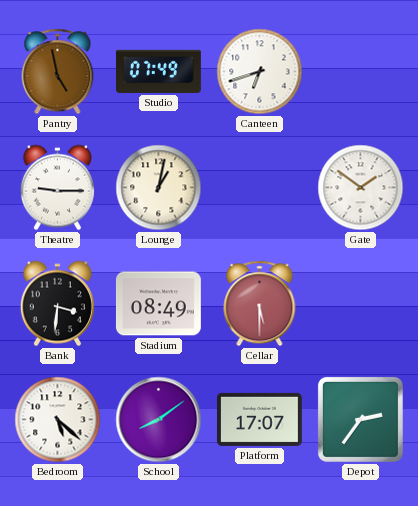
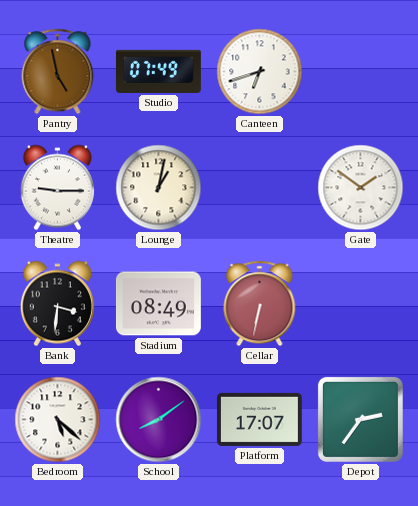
Cellar: 5:30 -> 6:32
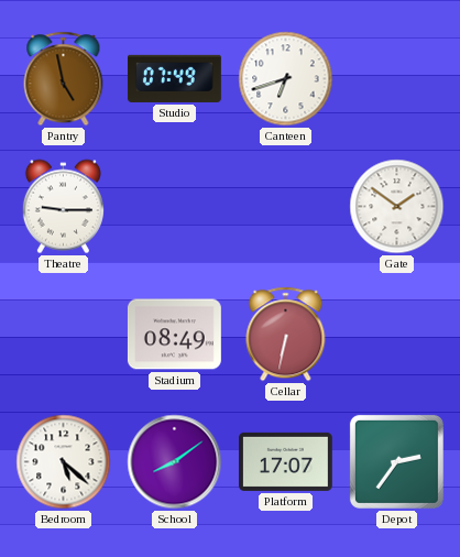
Lounge: 1:02 -> none
Bank: 3:31 -> none
